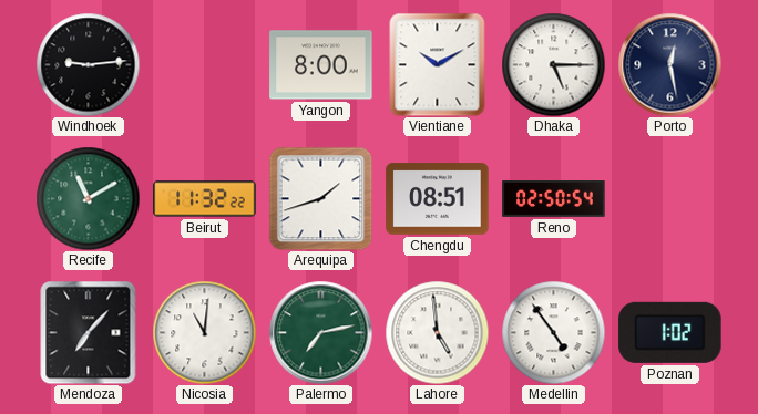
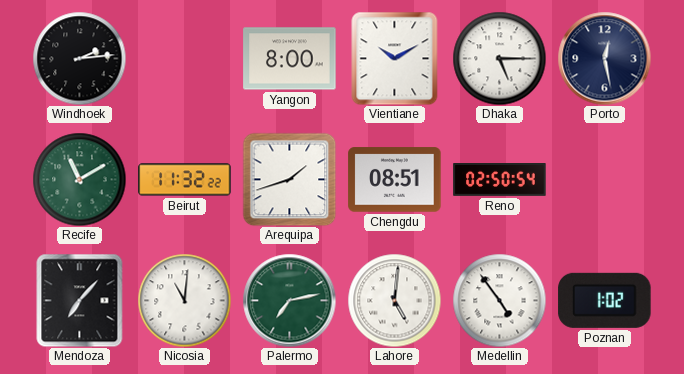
Windhoek: 9:14 -> 2:14
Lahore: 4:59 -> 5:01
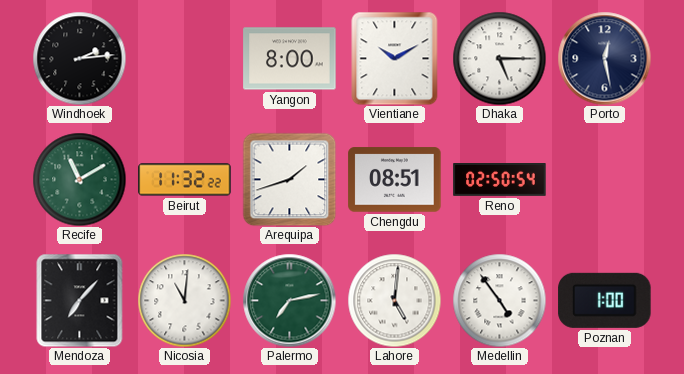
Poznan: 1:02 -> 1:00
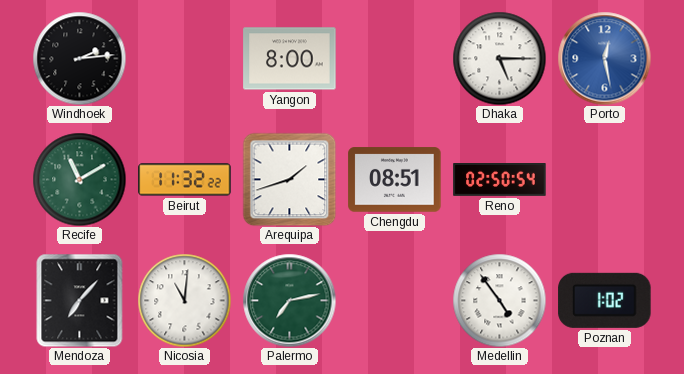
Vientiane: 10:10 -> none
Porto dial: navy -> blue
Lahore: 5:01 -> none
Poznan: 1:00 -> 1:02
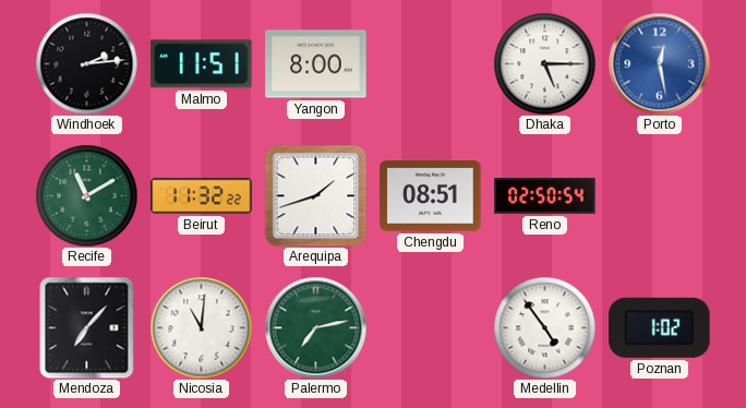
Malmo: none -> 11:51
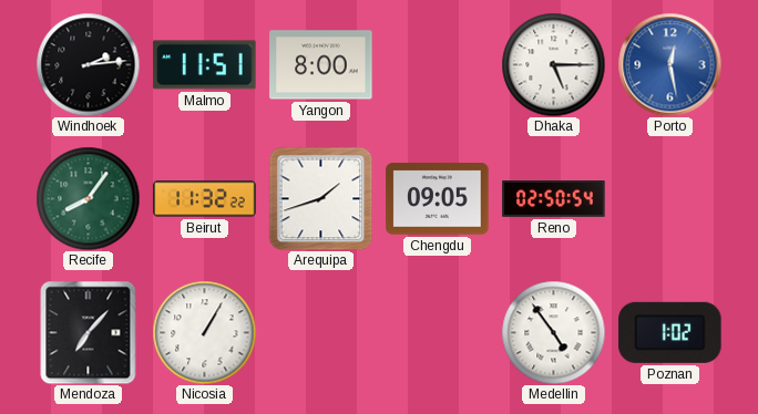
Recife: 11:10 -> 8:06
Chengdu: 08:51 -> 09:05
Nicosia: 11:01 -> 1:05
Palermo: 7:13 -> none
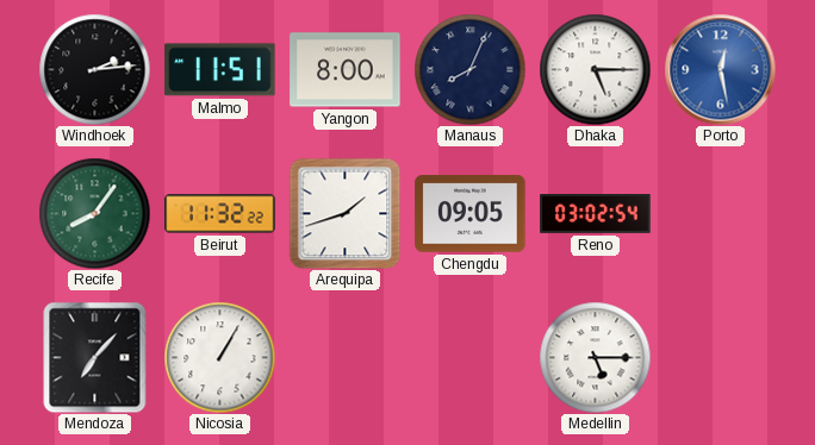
Manaus: none -> 8:04
Reno: 02:50 -> 03:02
Medellin: 4:54 -> 5:15
Poznan: 1:02 -> none
